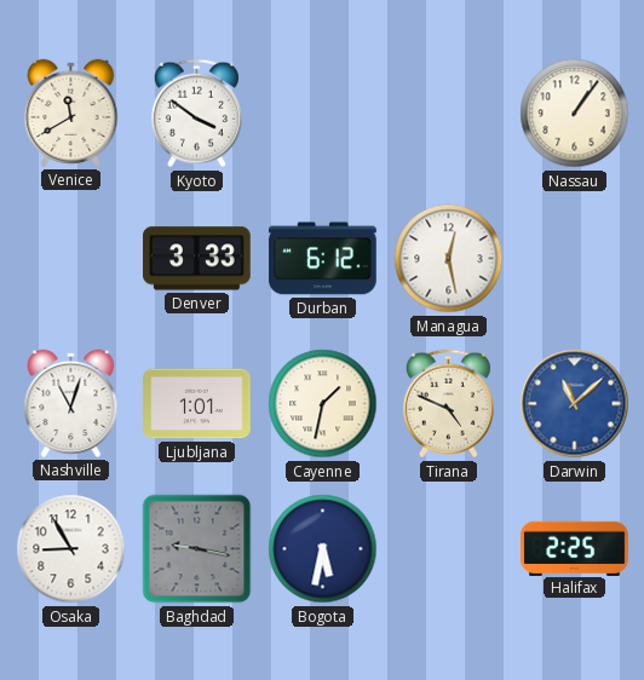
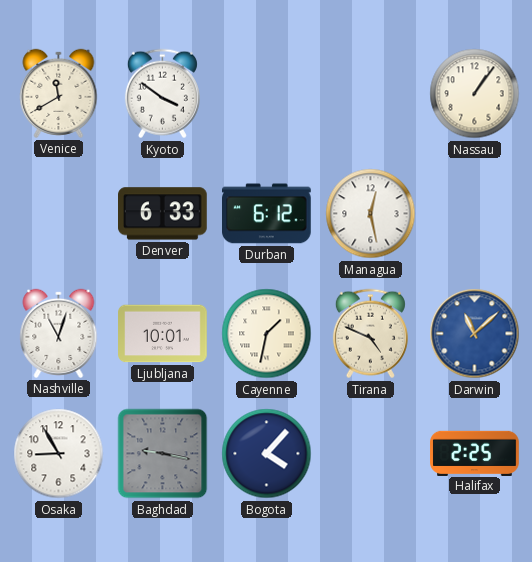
Denver: 3:33 -> 6:33
Ljubljana: 1:01 -> 10:01
Bogota: 5:32 -> 4:07
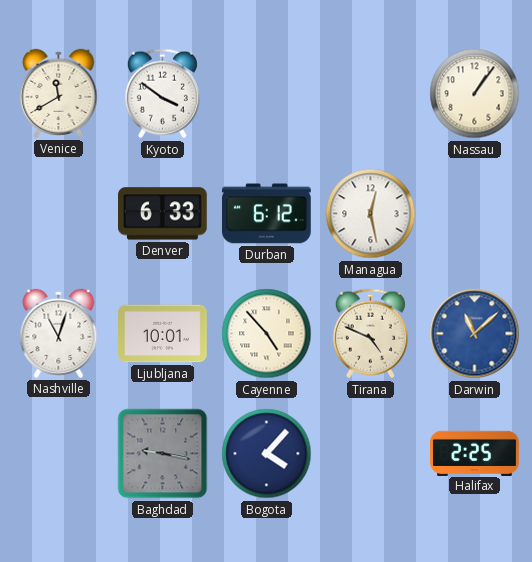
Cayenne: 1:32 -> 4:53
Osaka: 8:55 -> none
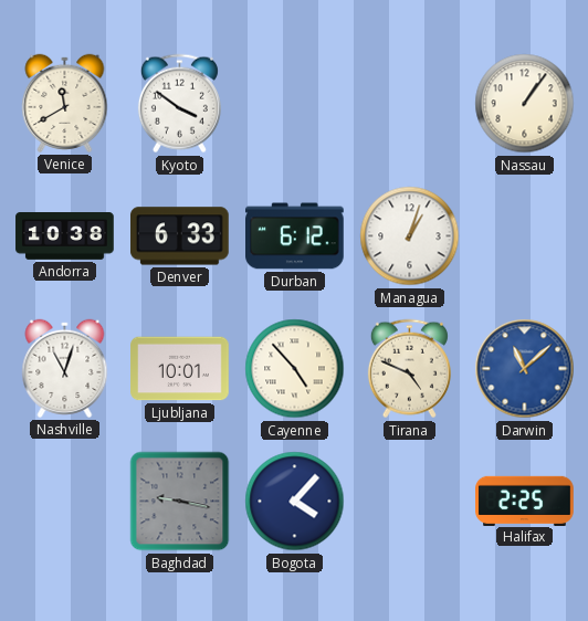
Andorra: none -> 10:38
Managua: 12:28 -> 1:03
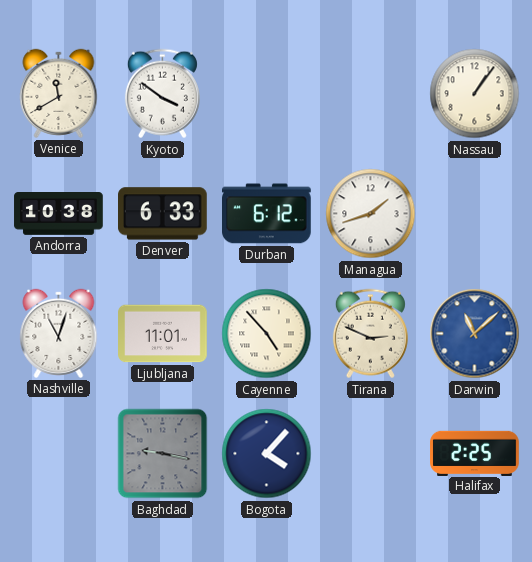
Managua: 1:03 -> 1:42
Ljubljana: 10:01 -> 11:01
Tirana: 4:49 -> 2:49
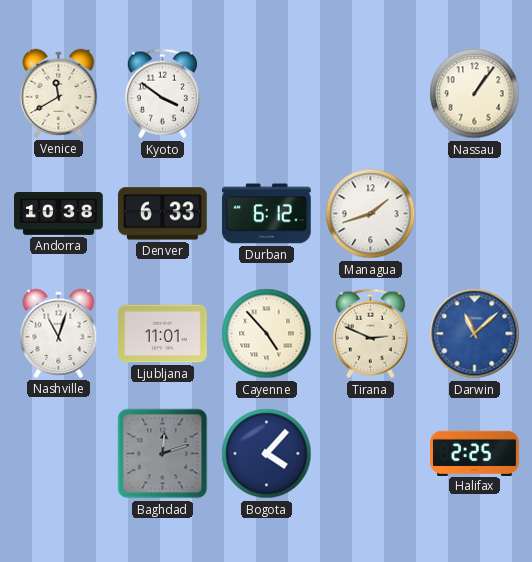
Baghdad: 9:17 -> 12:12
